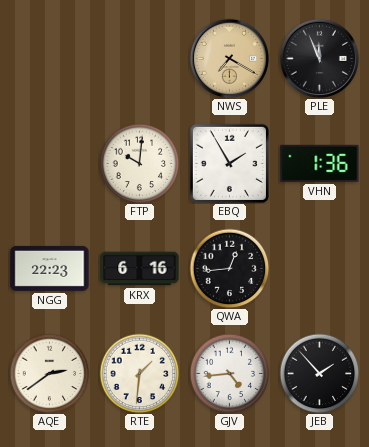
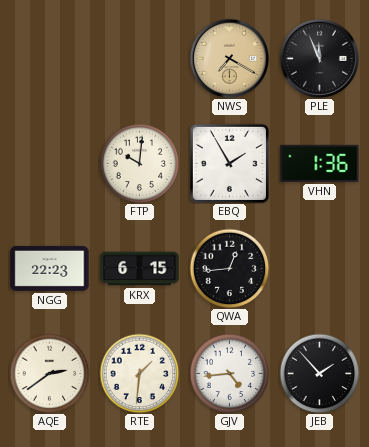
KRX: 6:16 -> 6:15
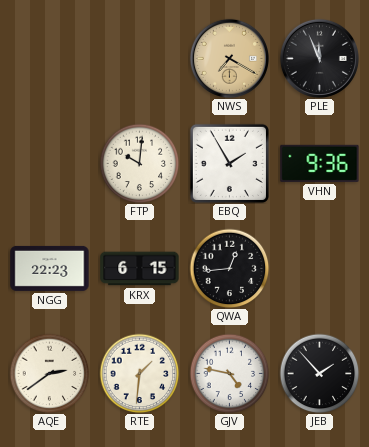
VHN: 1:36 -> 9:36
GJV: 4:44 -> 4:47
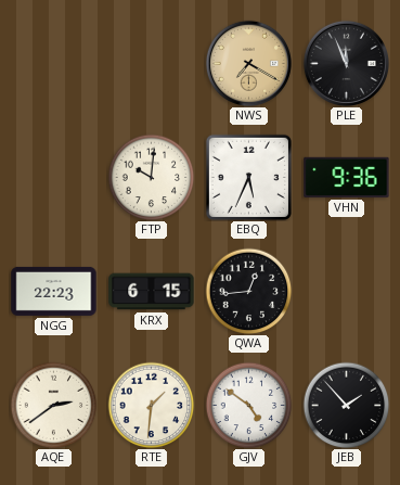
EBQ: 1:55 -> 5:34
GJV: 4:47 -> 4:51
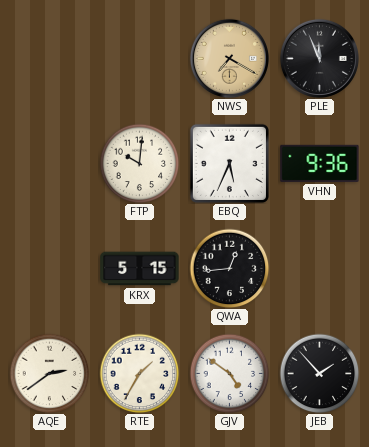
NGG: 22:23 -> none
KRX: 6:15 -> 5:15
RTE: 1:31 -> 1:35
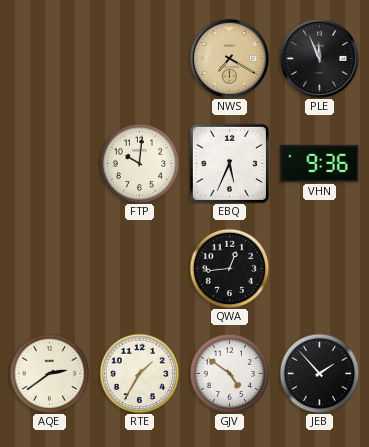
KRX: 5:15 -> none
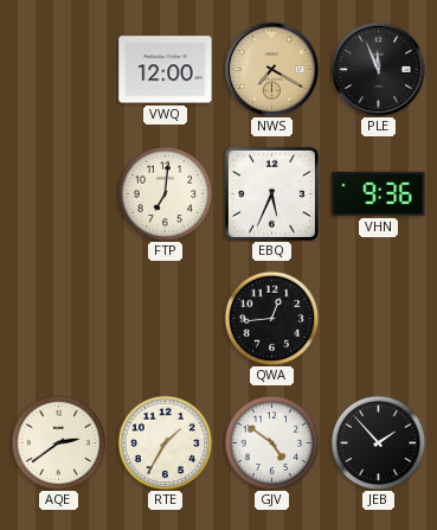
VWQ: none -> 12:00
FTP: 10:01 -> 7:01
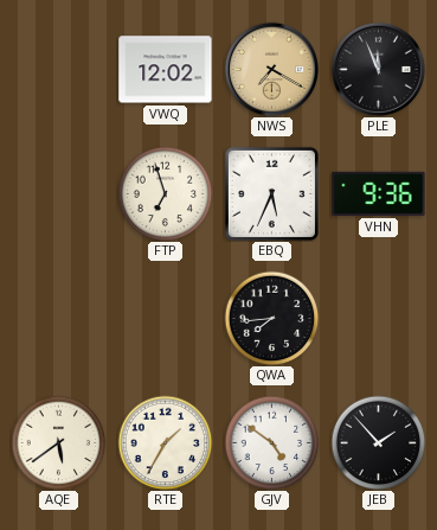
VWQ: 12:00 -> 12:02
FTP: 7:01 -> 6:57
QWA: 12:44 -> 7:44
AQE: 2:39 -> 5:39
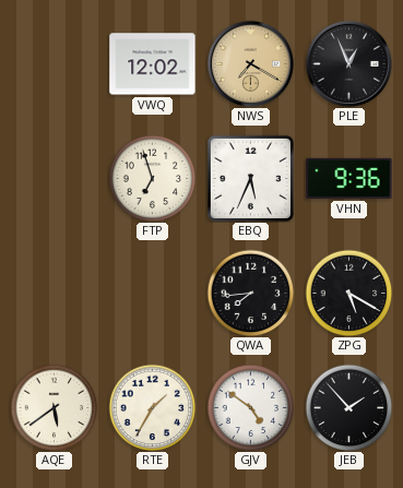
PLE: 11:56 -> 12:56
ZPG: none -> 5:20
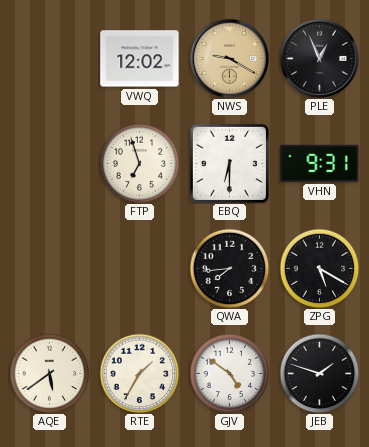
NWS: 7:20 -> 9:20
EBQ: 5:34 -> 6:30
VHN: 9:36 -> 9:31
JEB: 1:53 -> 1:48
